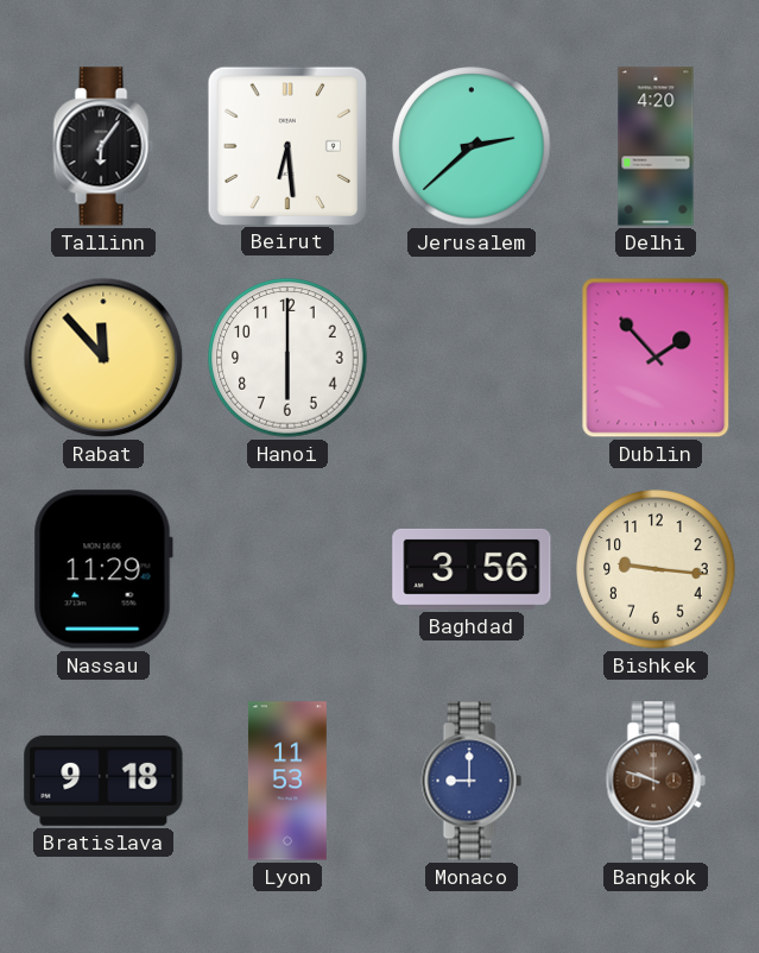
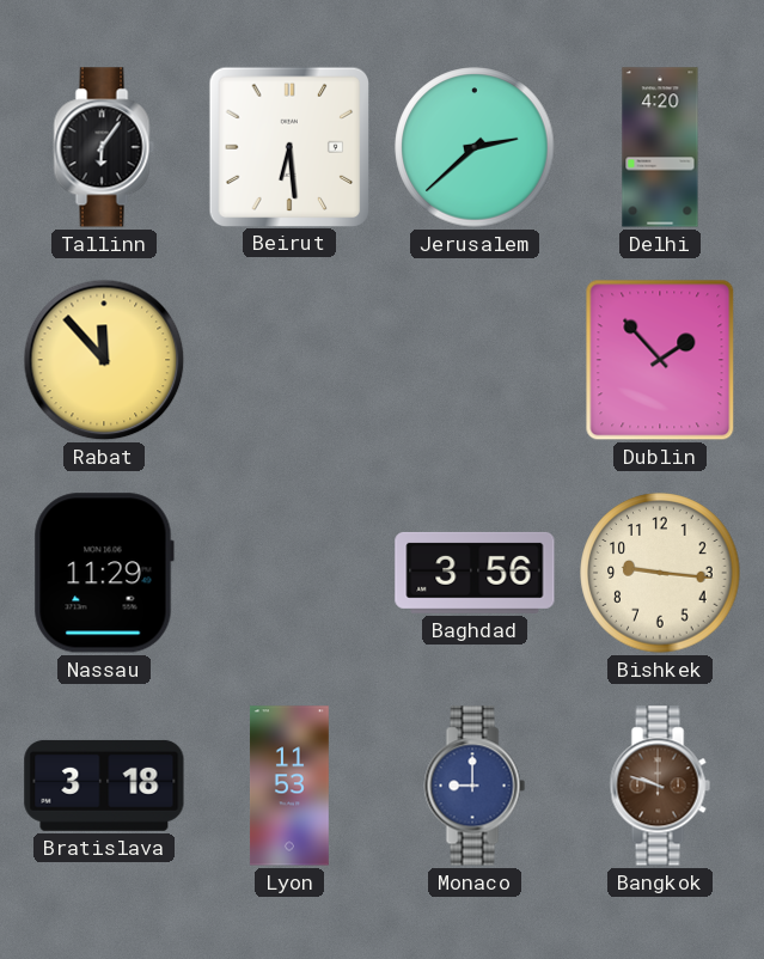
Hanoi: 6:00 -> none
Bratislava: 9:18 -> 3:18
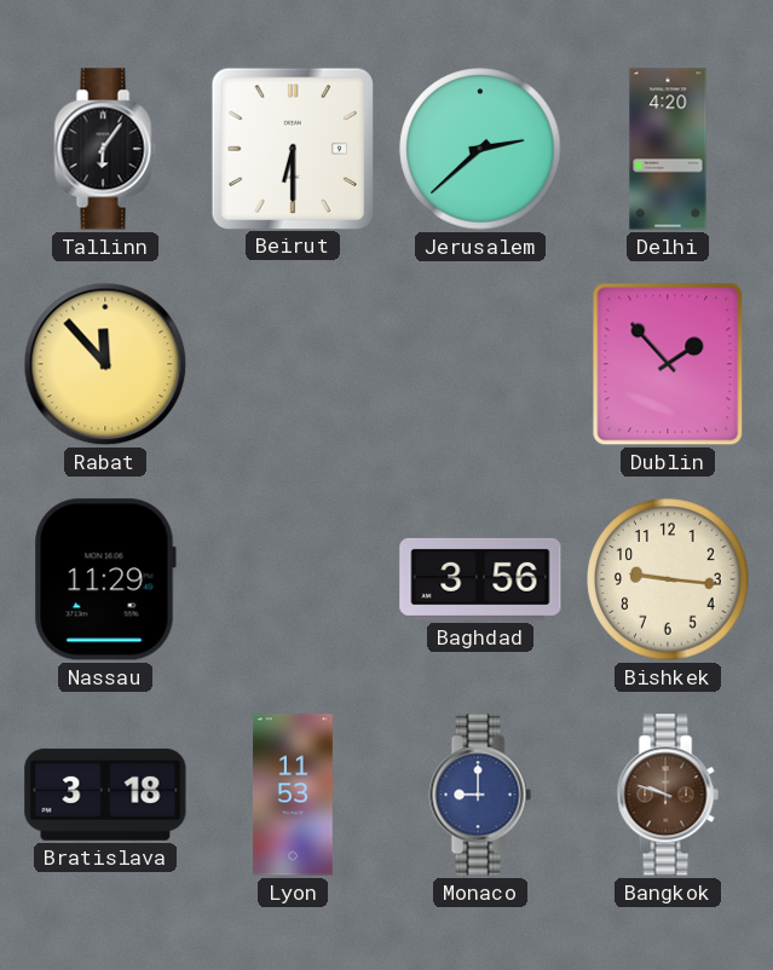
Beirut: 6:29 -> 6:30
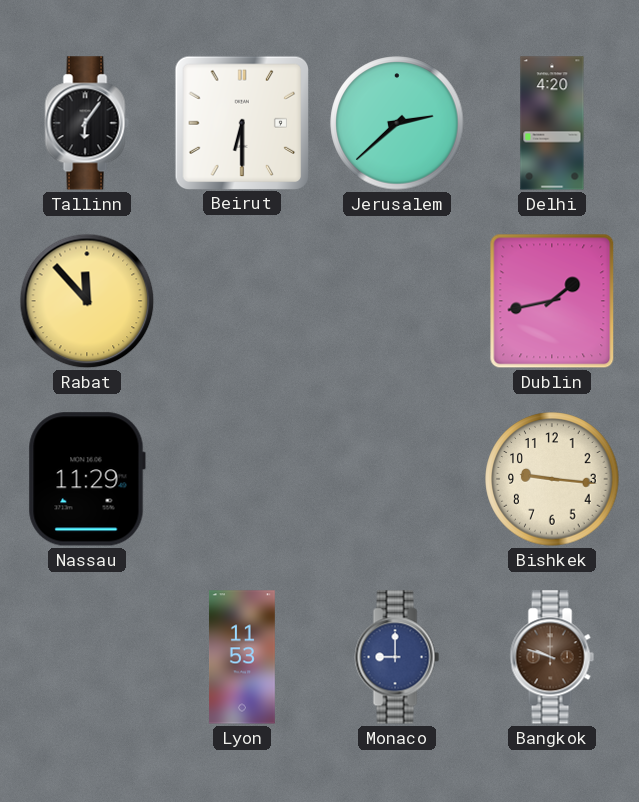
Dublin: 1:53 -> 1:43
Baghdad: 3:56 -> none
Bratislava: 3:18 -> none
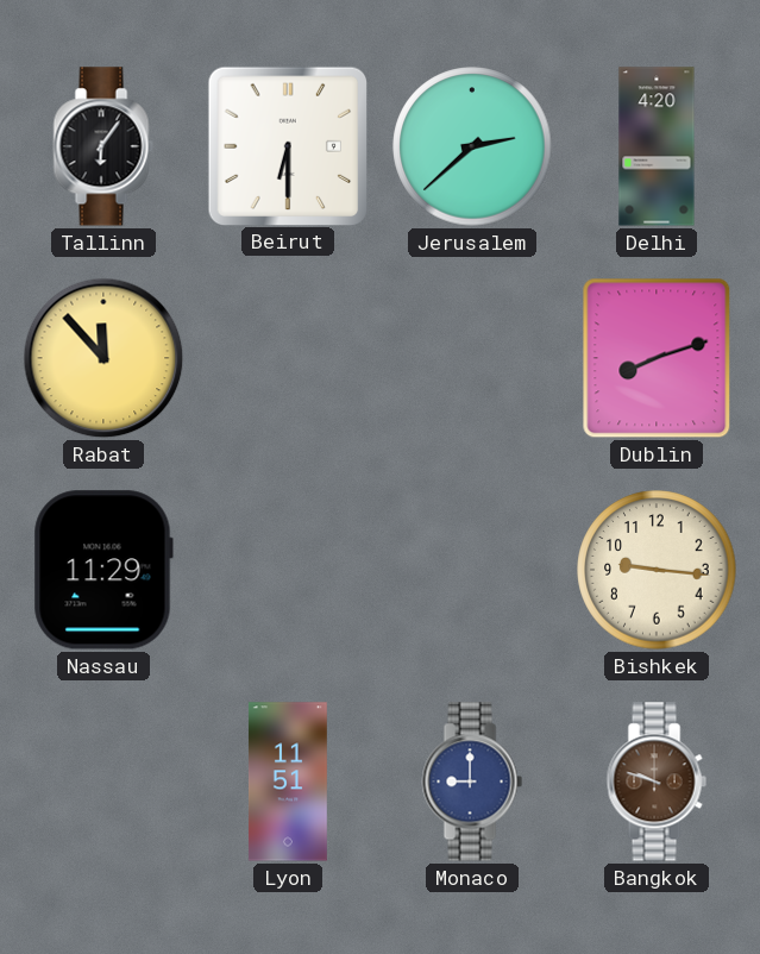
Dublin: 1:43 -> 8:12
Lyon: 11:53 -> 11:51
